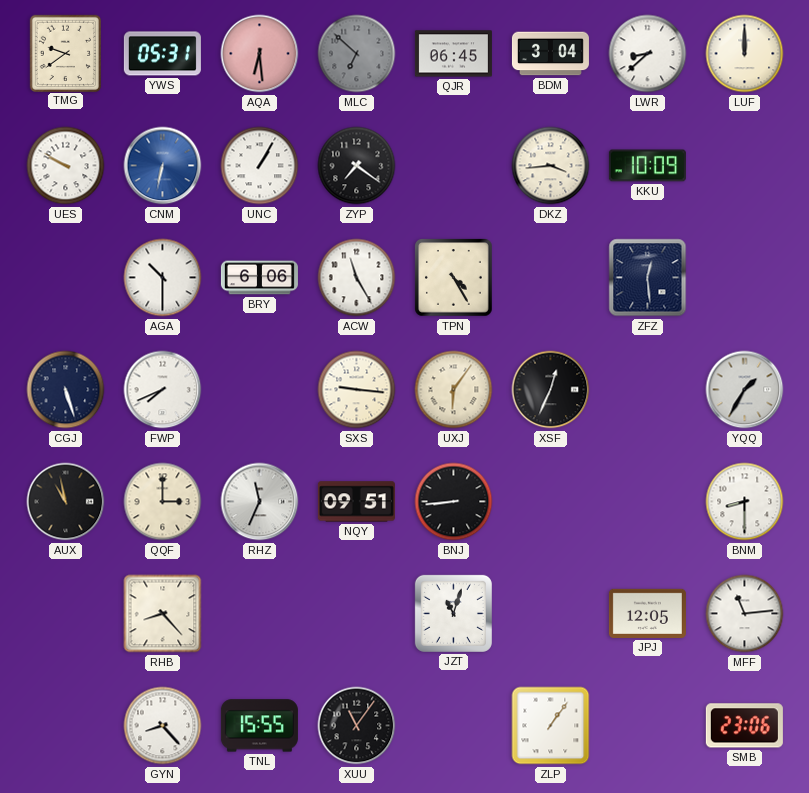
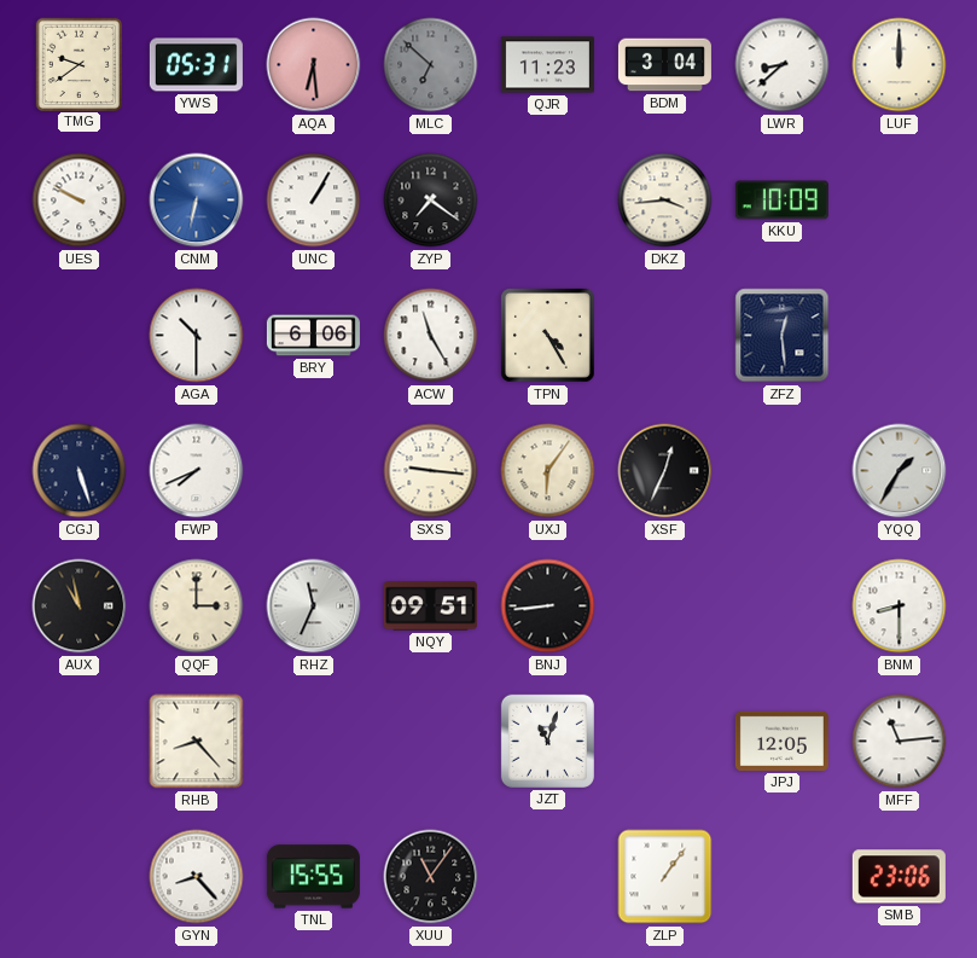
QJR: 06:45 -> 11:23
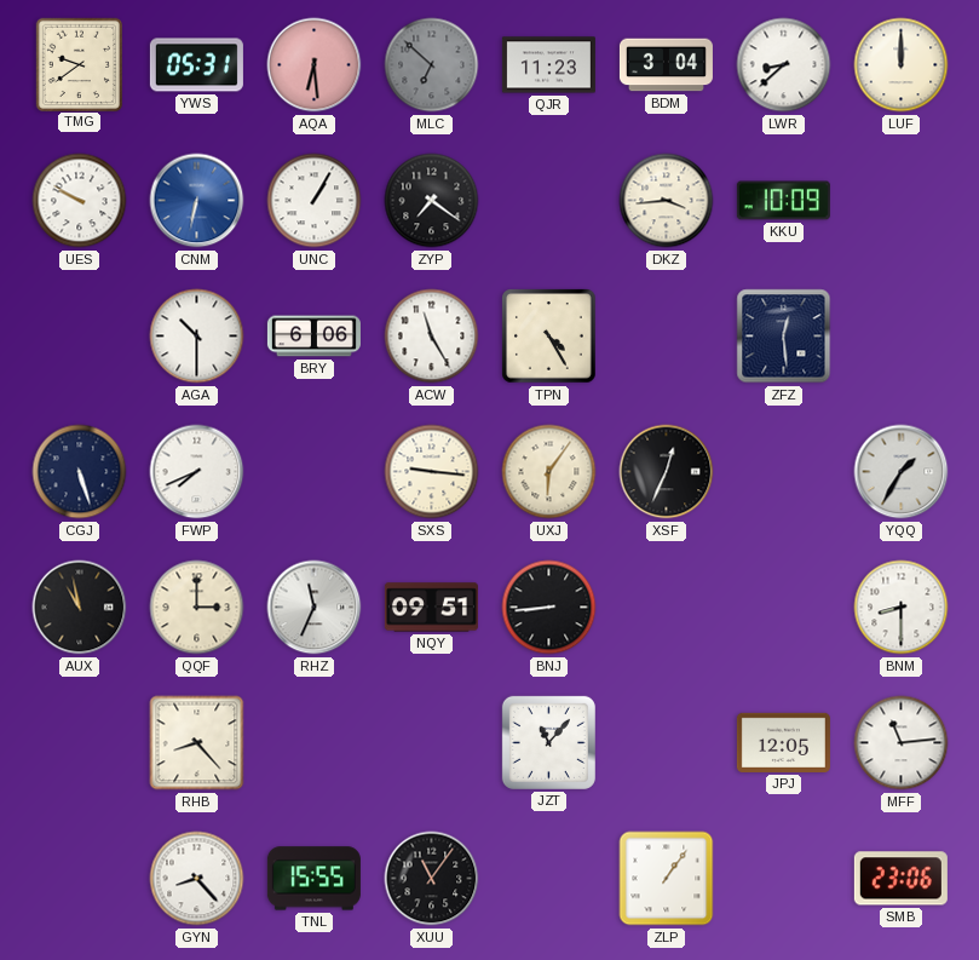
JZT: 11:03 -> 11:07
